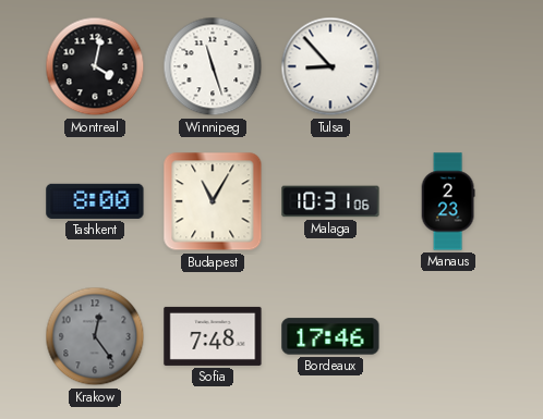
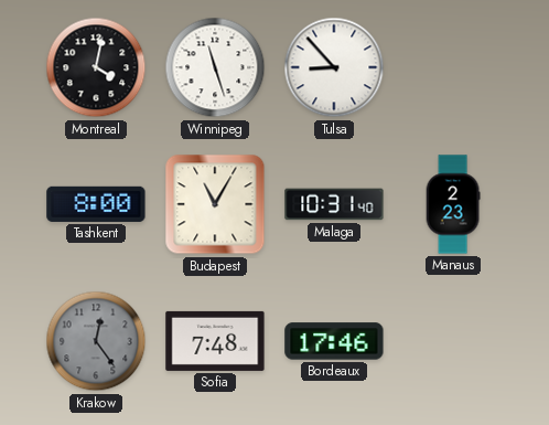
Malaga: 10:31:06 -> 10:31:40
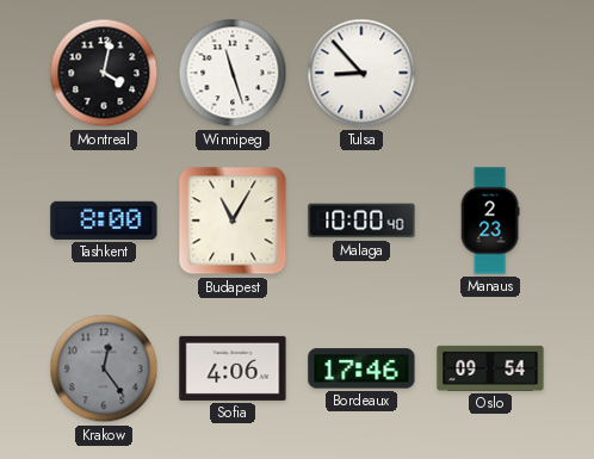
Malaga: 10:31 -> 10:00
Sofia: 7:48 -> 4:06
Oslo: none -> 09:54
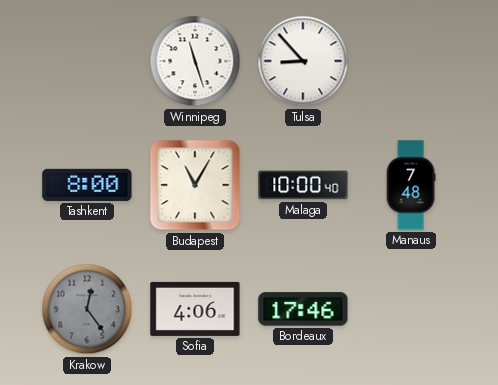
Montreal: 4:02 -> none
Manaus: 2:23 -> 7:48
Oslo: 09:54 -> none
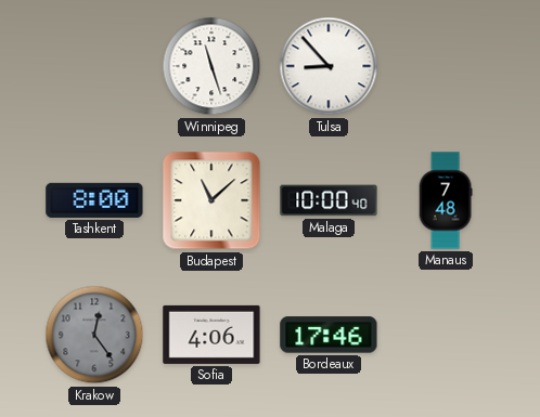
Budapest: 11:05 -> 11:08
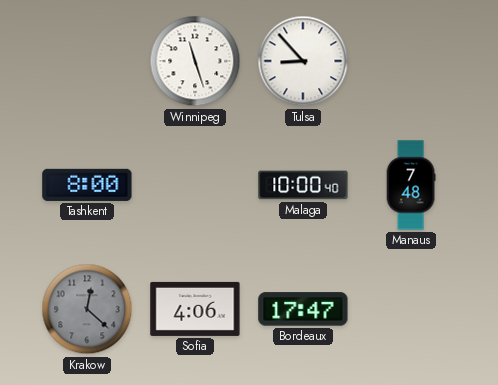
Budapest: 11:08 -> none
Krakow: 12:24 -> 12:22
Bordeaux: 17:46 -> 17:47
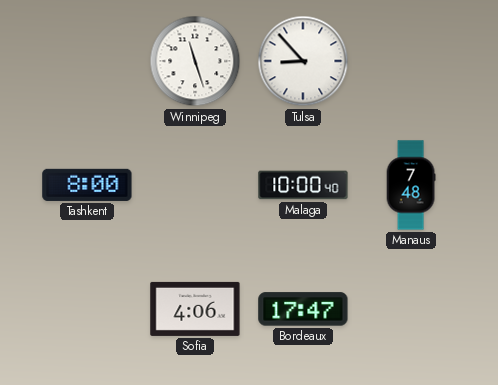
Krakow: 12:22 -> none
